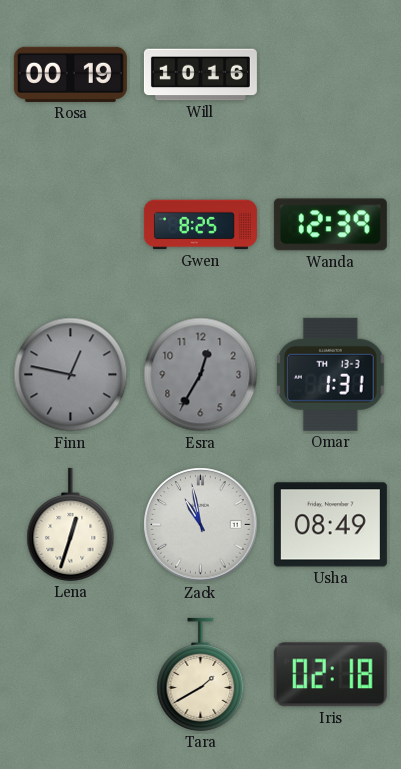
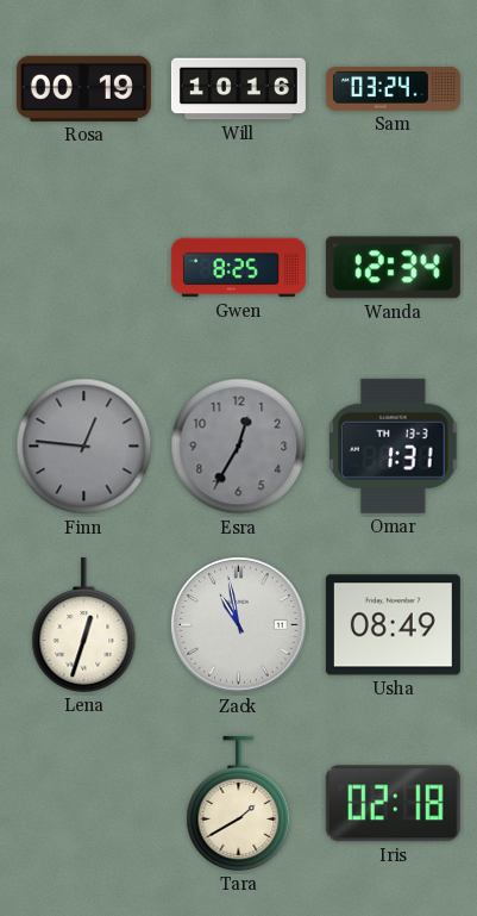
Sam: none -> 03:24
Wanda: 12:39 -> 12:34
Finn: 12:47 -> 12:46
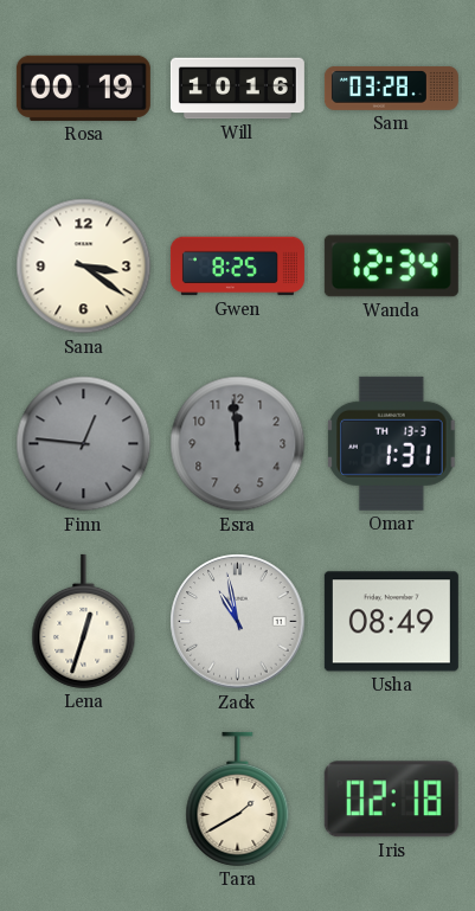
Sam: 03:24 -> 03:28
Sana: none -> 3:21
Esra: 12:35 -> 11:59
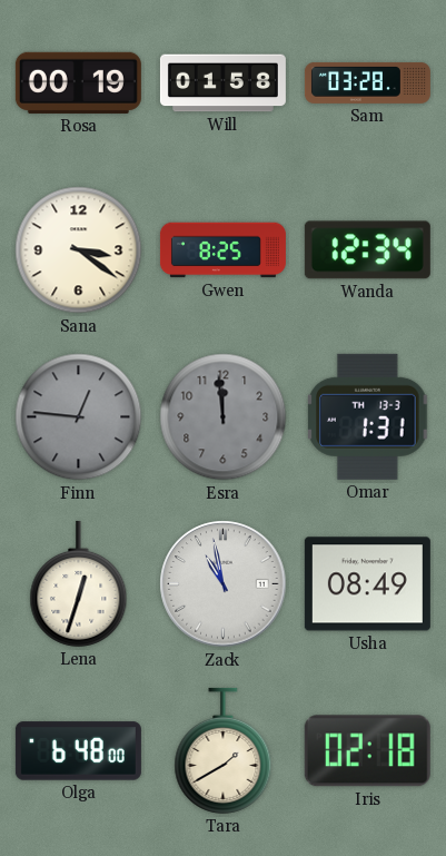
Will: 10:16 -> 01:58
Olga: none -> 6:48
